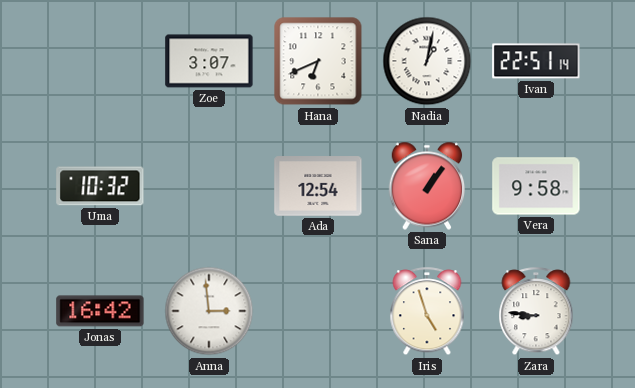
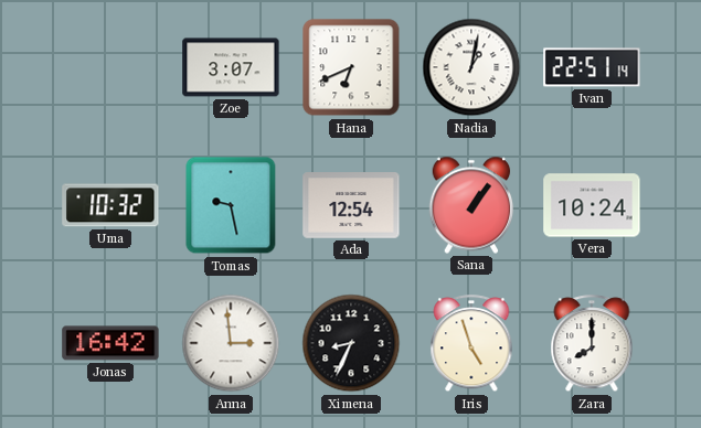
Tomas: none -> 9:28
Vera: 9:58 -> 10:24
Ximena: none -> 8:34
Zara: 8:46 -> 8:00
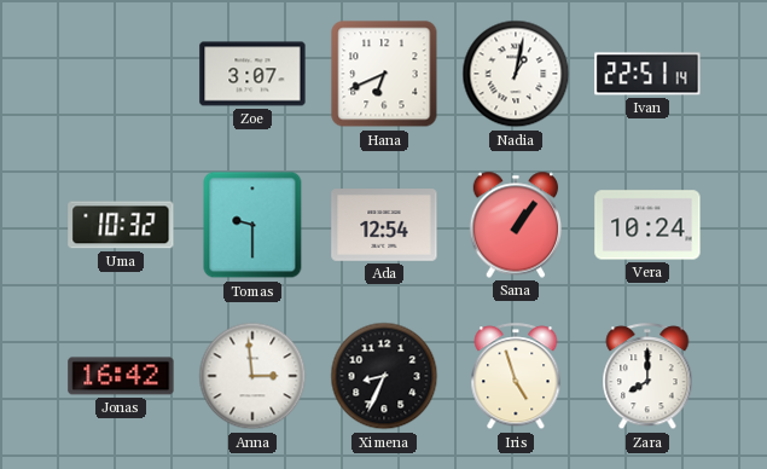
Tomas: 9:28 -> 9:30
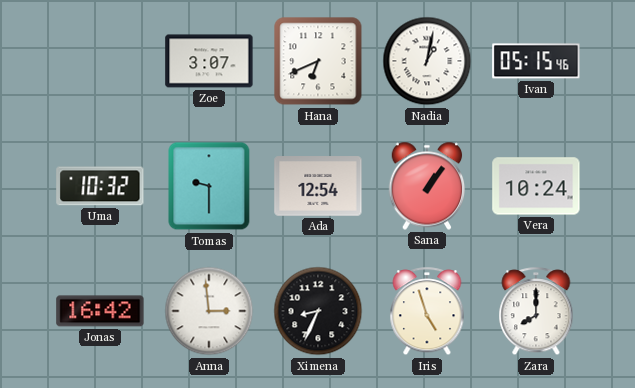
Ivan: 22:51 -> 05:15
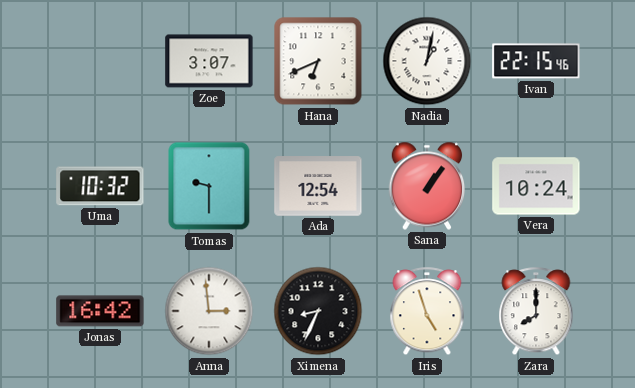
Ivan: 05:15 -> 22:15
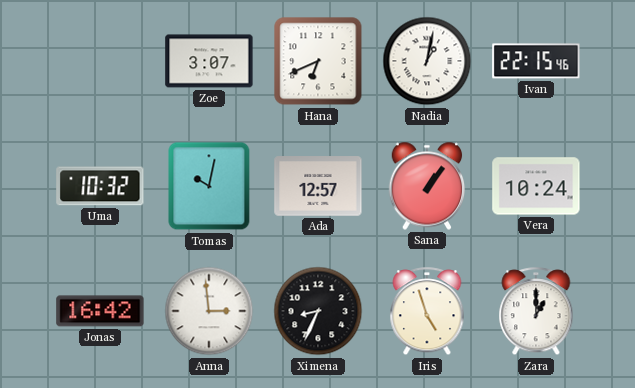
Tomas: 9:30 -> 10:02
Ada: 12:54 -> 12:57
Zara: 8:00 -> 1:00
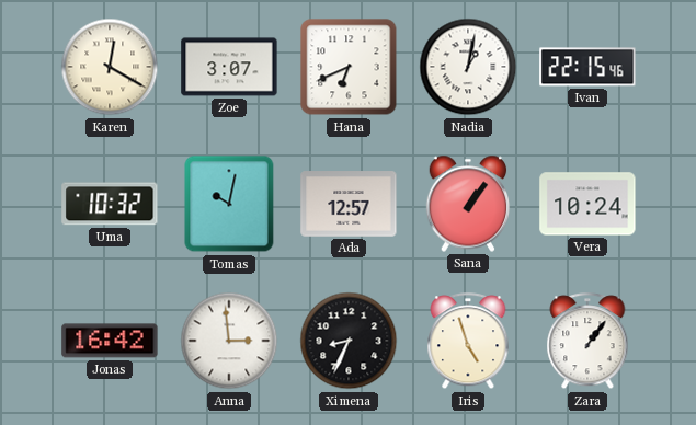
Karen: none -> 12:20
Zara: 1:00 -> 1:06
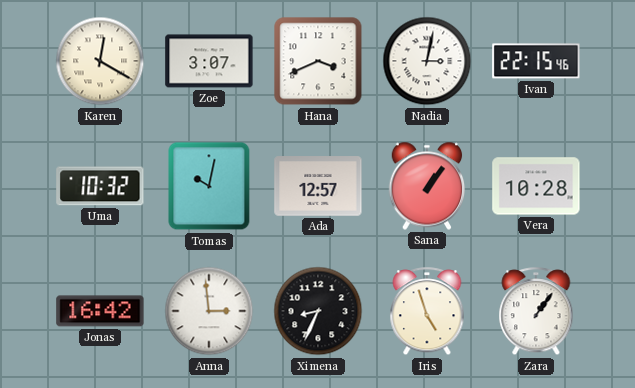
Hana: 6:41 -> 3:41
Nadia: 1:02 -> 3:02
Vera: 10:24 -> 10:28
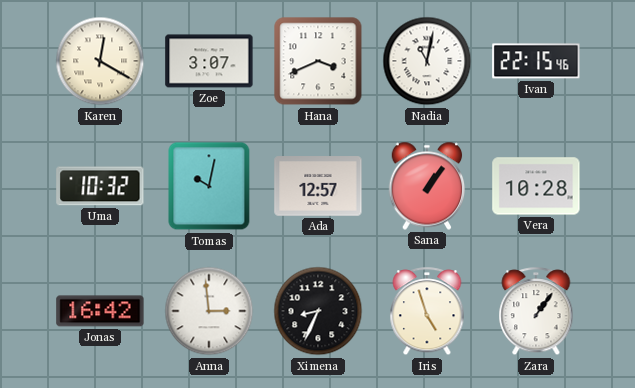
Nadia: 3:02 -> 11:02
